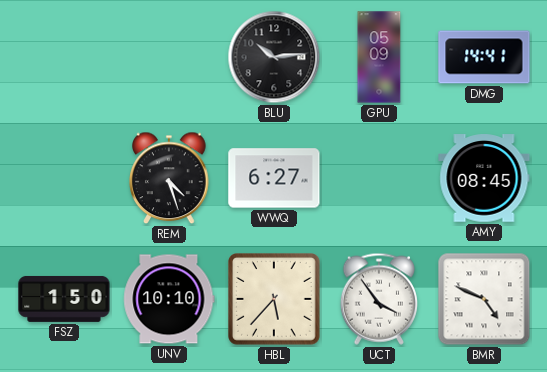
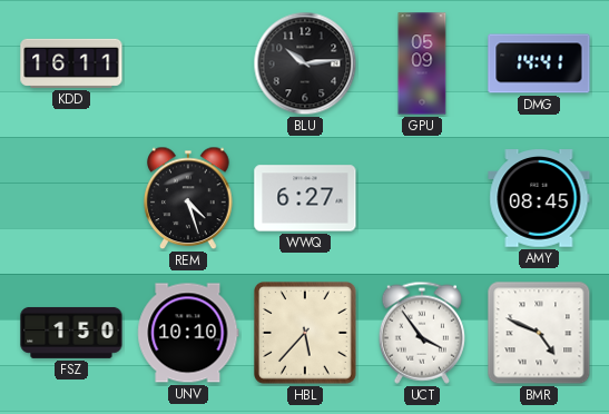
KDD: none -> 16:11
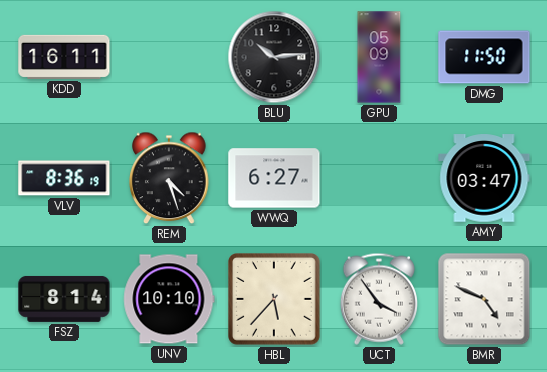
DMG: 14:41 -> 11:50
VLV: none -> 8:36
AMY: 08:45 -> 03:47
FSZ: 1:50 -> 8:14
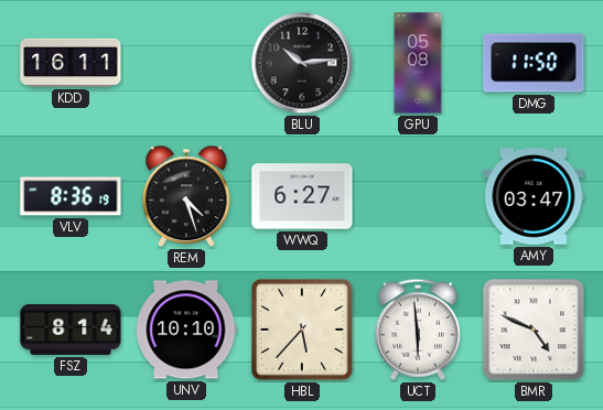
GPU: 05:09 -> 05:08
UCT: 3:54 -> 5:59
